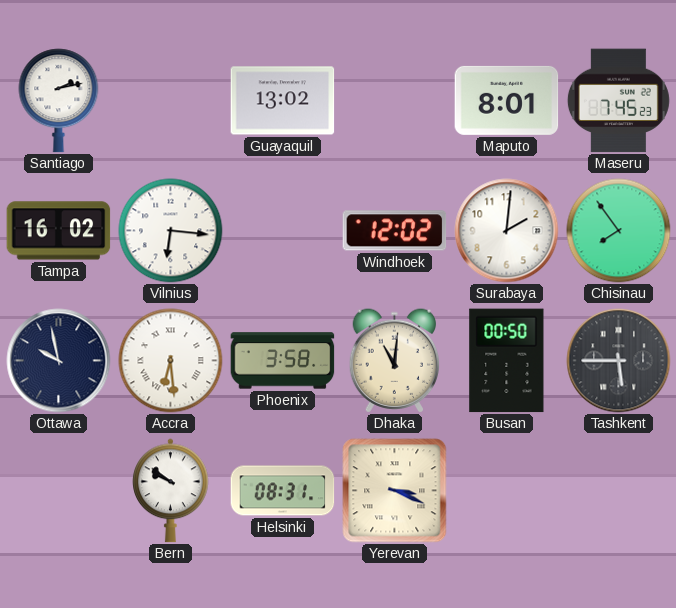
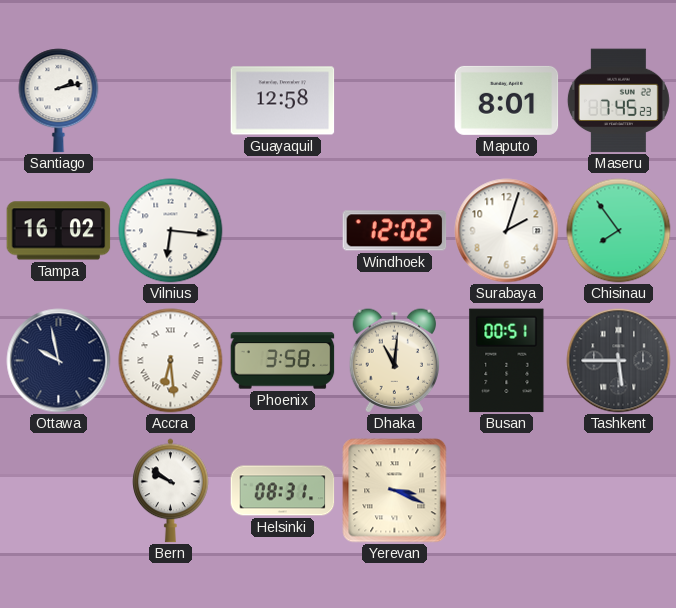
Guayaquil: 13:02 -> 12:58
Surabaya: 2:01 -> 2:03
Busan: 00:50 -> 00:51
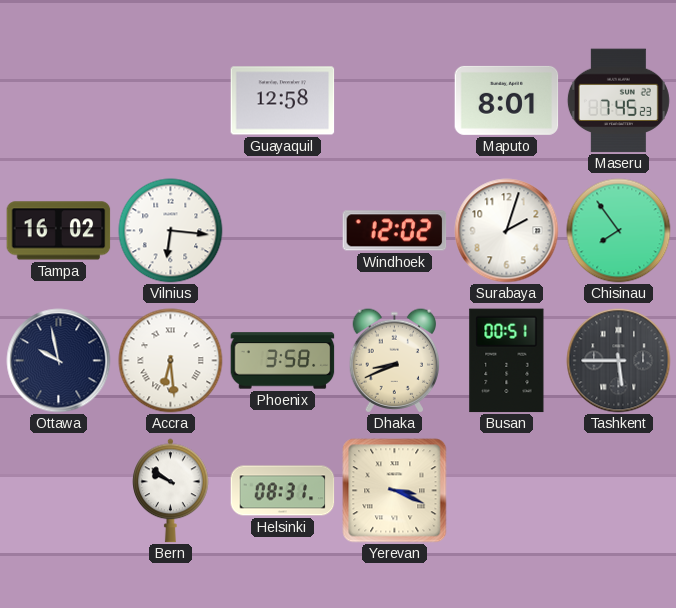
Santiago: 2:13 -> none
Dhaka: 11:01 -> 8:41
